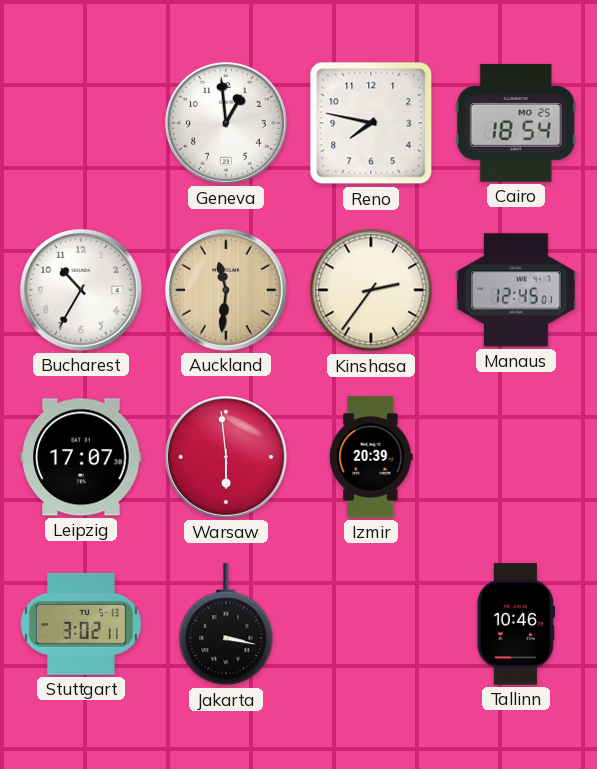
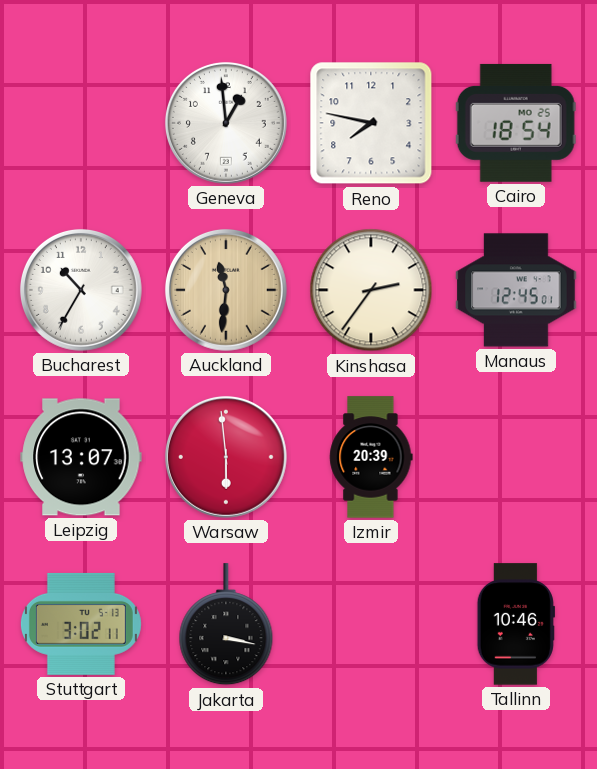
Leipzig: 17:07 -> 13:07
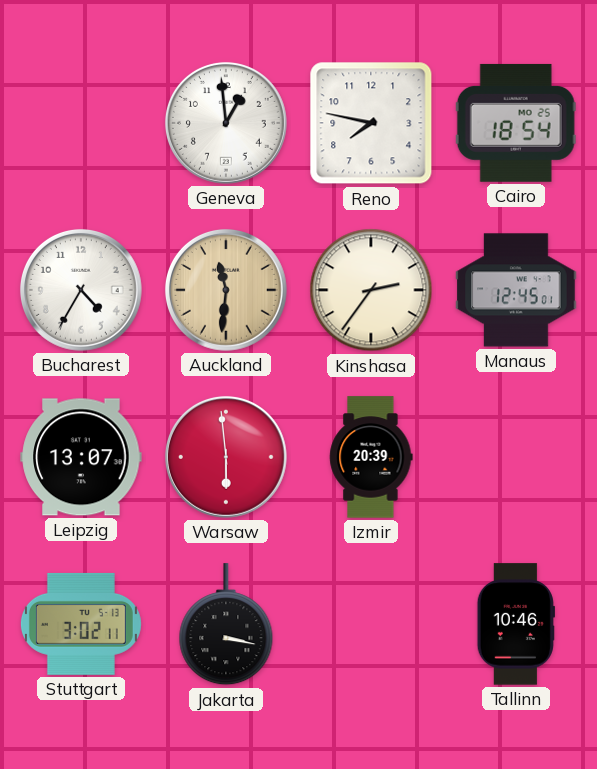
Bucharest: 10:35 -> 4:35
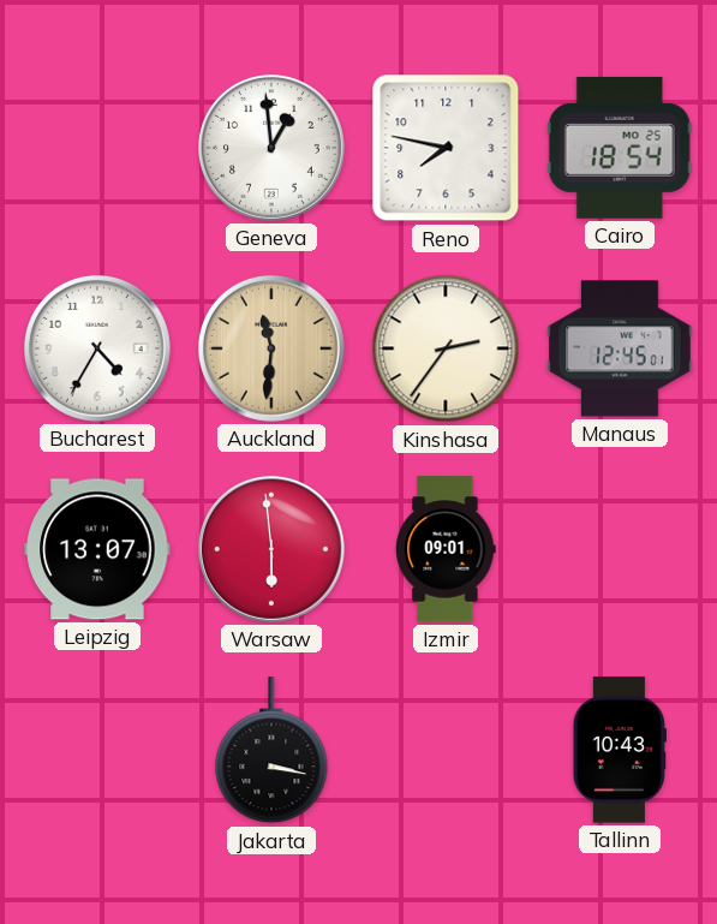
Izmir: 20:39 -> 09:01
Stuttgart: 3:02 -> none
Tallinn: 10:46 -> 10:43
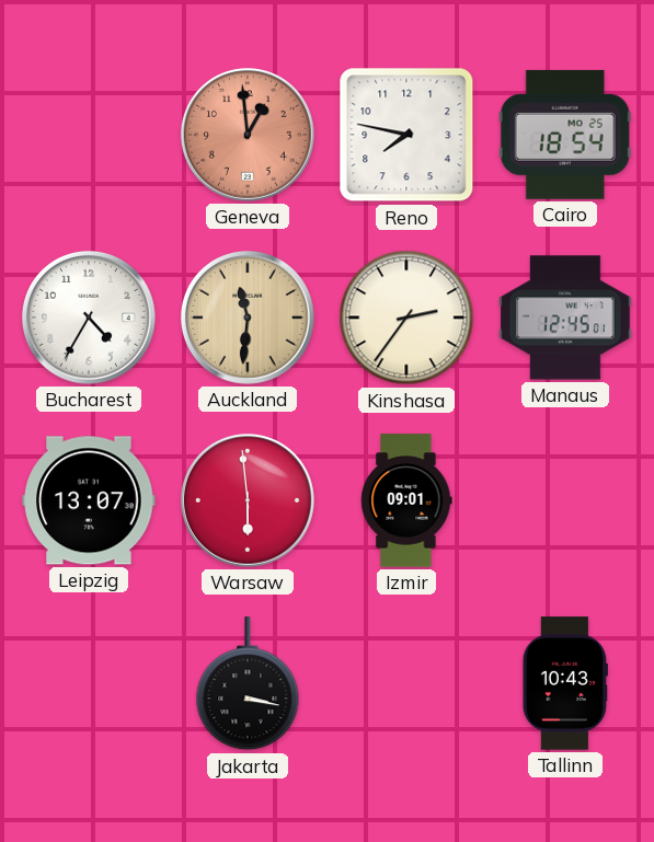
Geneva dial: white -> salmon
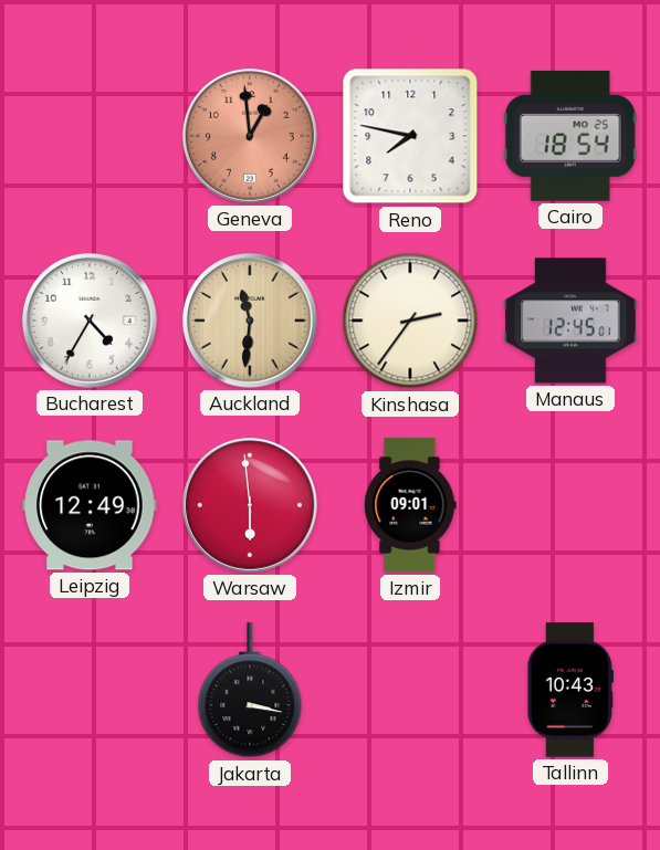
Leipzig: 13:07 -> 12:49
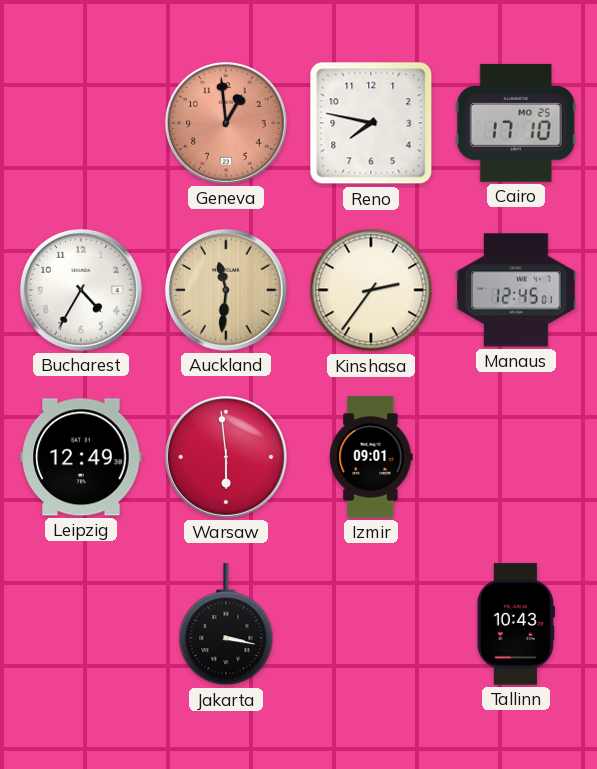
Cairo: 18:54 -> 17:10
